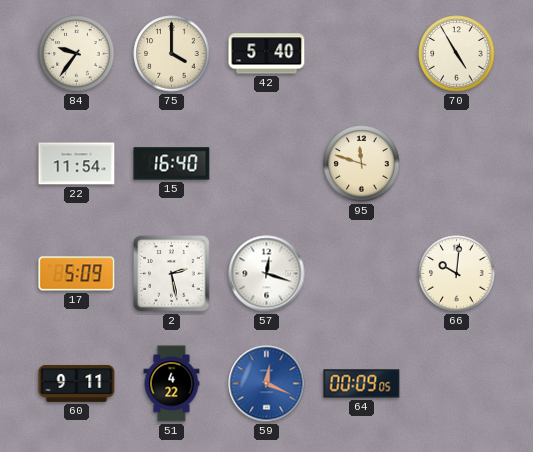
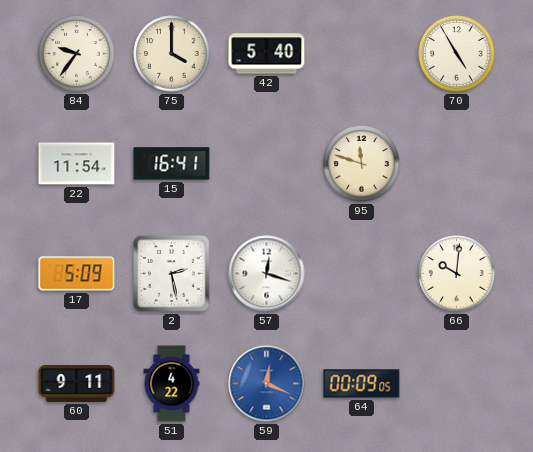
15: 16:40 -> 16:41
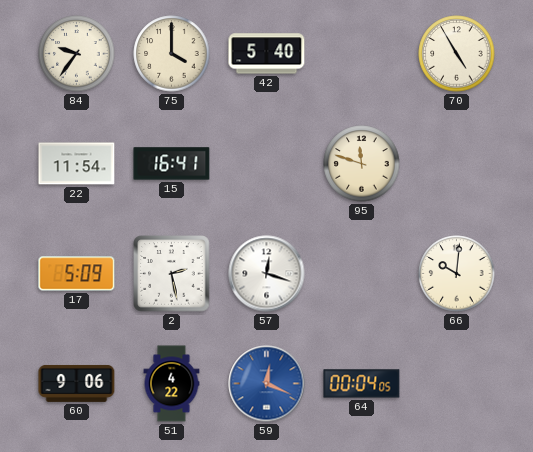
60: 9:11 -> 9:06
64: 00:09 -> 00:04
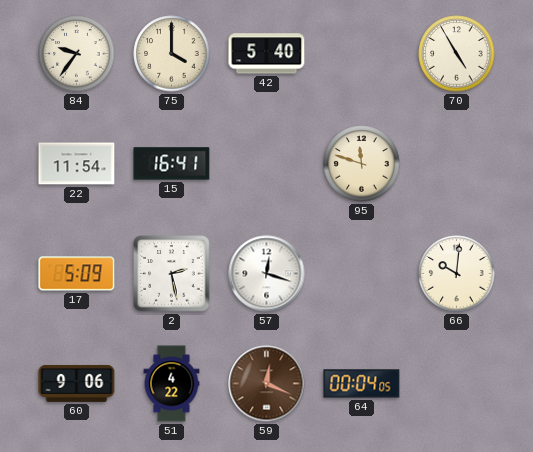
59 dial: blue -> brown
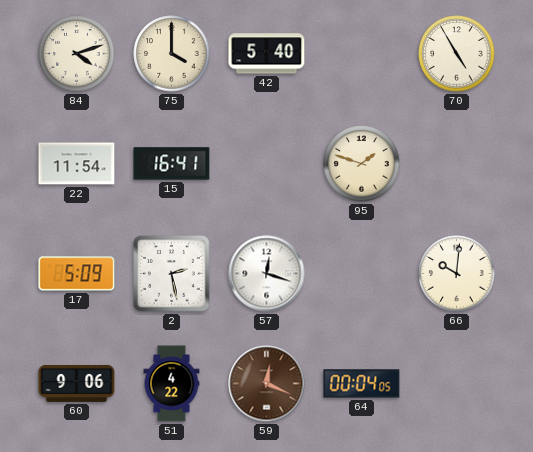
84: 9:36 -> 4:12
95: 11:48 -> 1:48
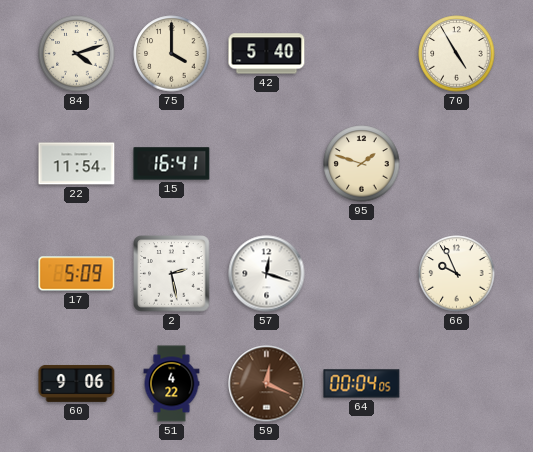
66: 10:01 -> 9:56
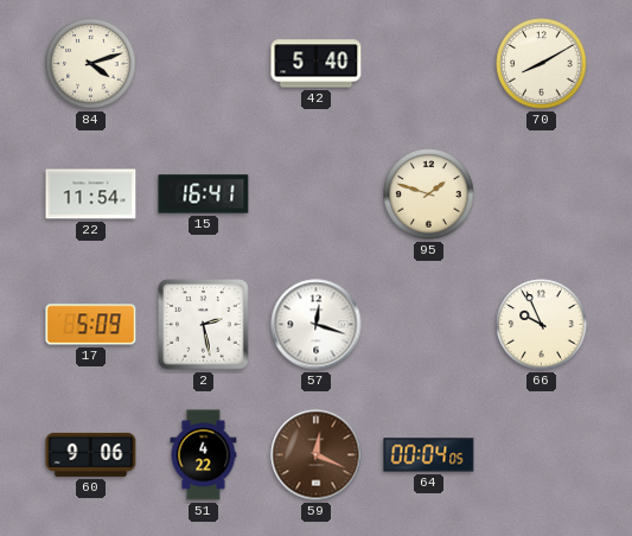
75: 4:00 -> none
70: 4:55 -> 8:10
